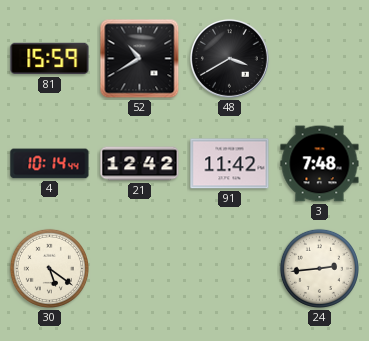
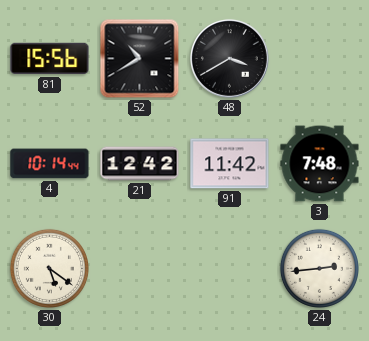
81: 15:59 -> 15:56
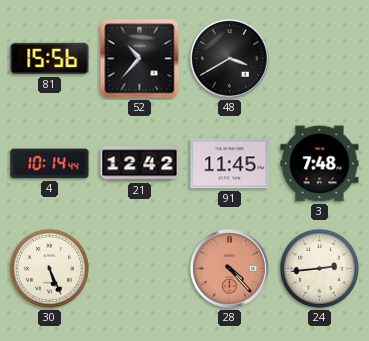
52: 10:40 -> 10:37
91: 11:42 -> 11:45
30: 5:21 -> 5:26
28: none -> 4:23
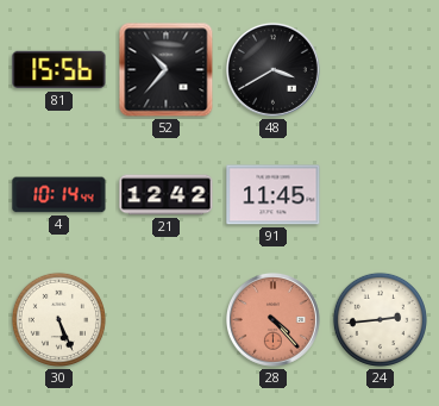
3: 7:48 -> none
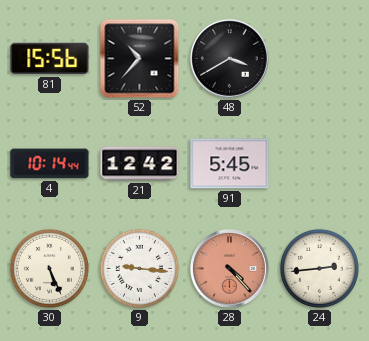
91: 11:45 -> 5:45
9: none -> 9:16
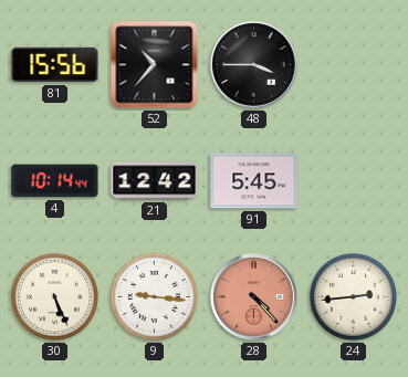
48: 3:40 -> 3:45
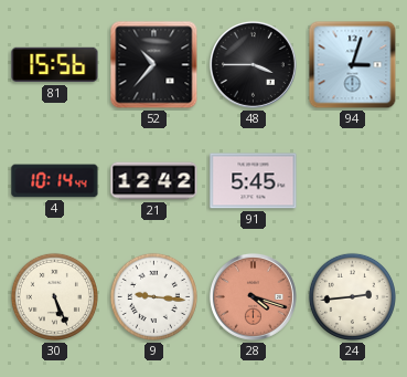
94: none -> 3:03
28: 4:23 -> 4:18
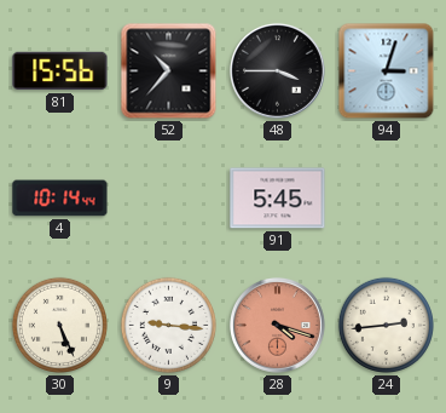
21: 12:42 -> none
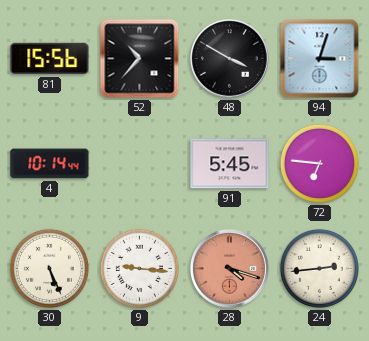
48: 3:45 -> 3:50
72: none -> 6:46
